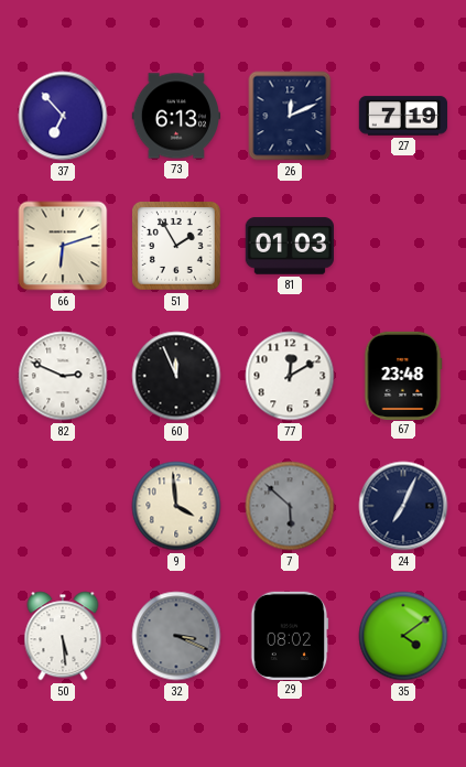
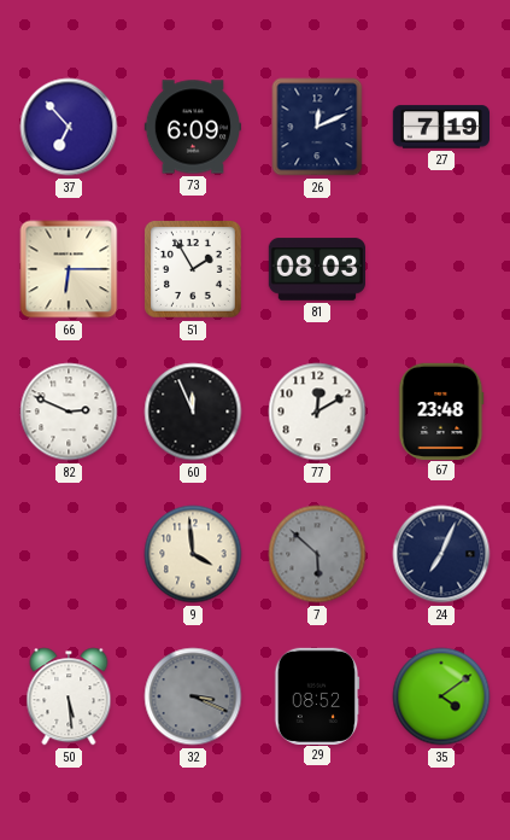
73: 6:13 -> 6:09
66: 6:12 -> 6:15
81: 01:03 -> 08:03
29: 08:02 -> 08:52
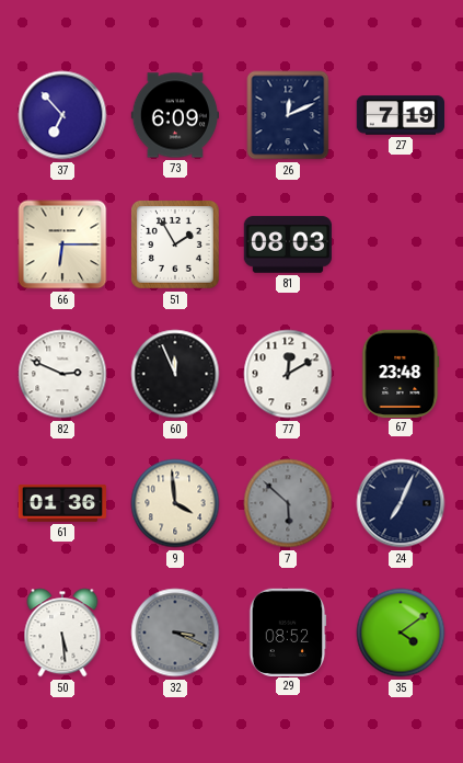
61: none -> 01:36
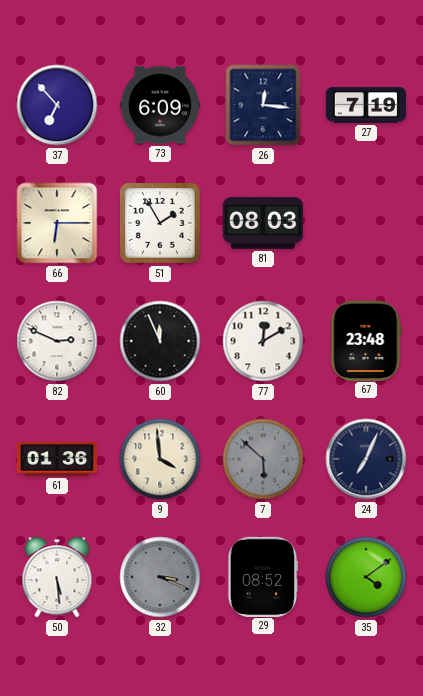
26: 12:11 -> 12:16
